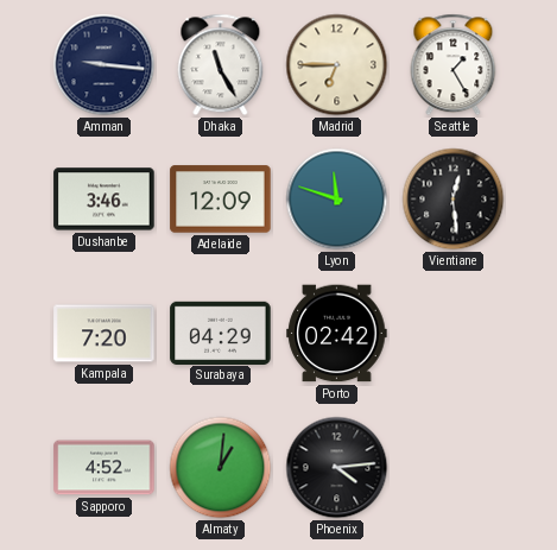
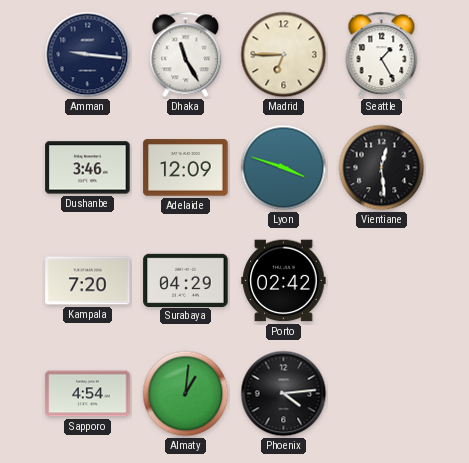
Lyon: 11:48 -> 3:48
Sapporo: 4:52 -> 4:54
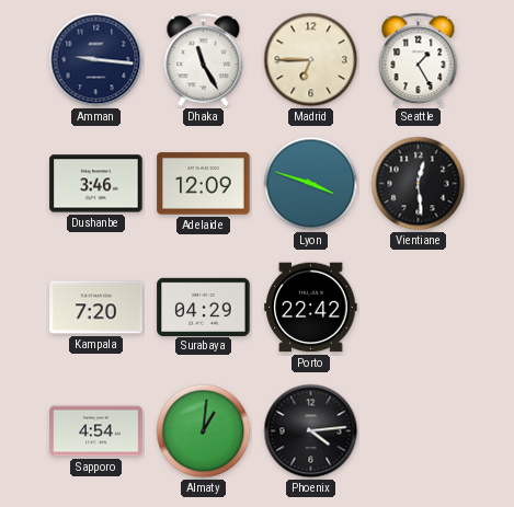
Porto: 02:42 -> 22:42
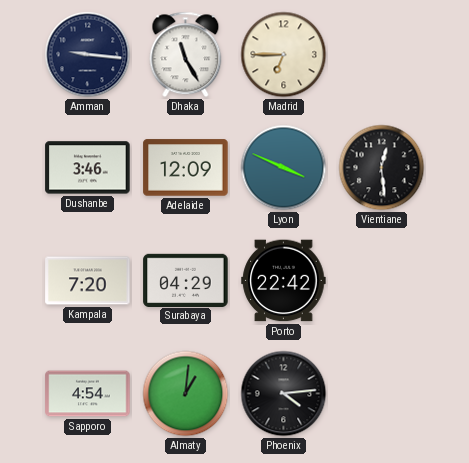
Seattle: 1:25 -> none
Lyon: 3:48 -> 3:49
